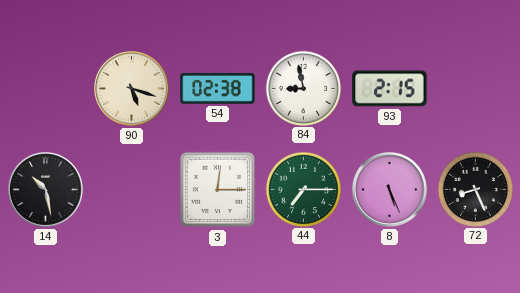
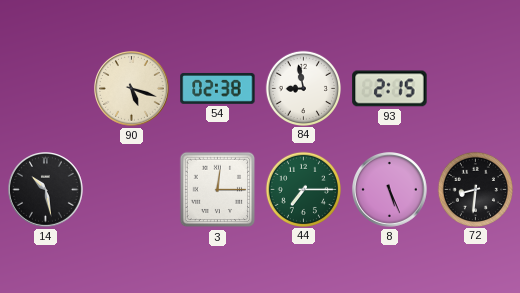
72: 8:26 -> 8:31
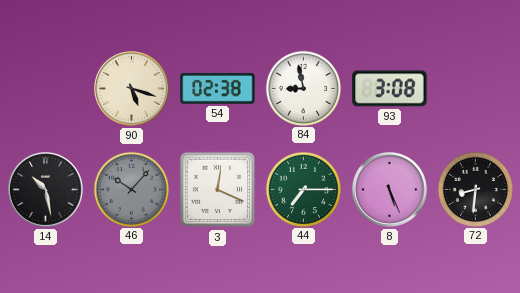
93: 2:15 -> 3:08
46: none -> 10:07
3: 12:15 -> 12:19
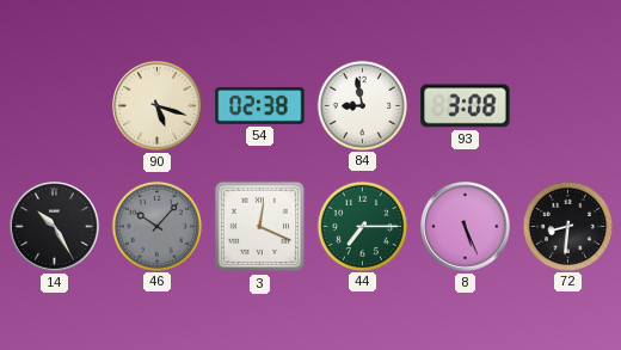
14: 10:28 -> 10:25
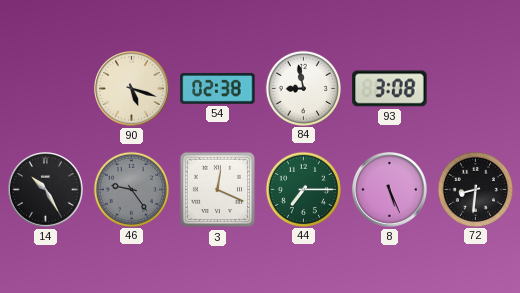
46: 10:07 -> 9:24
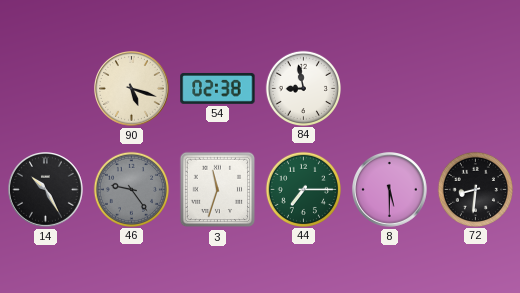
93: 3:08 -> none
3: 12:19 -> 11:33
8: 5:26 -> 5:30
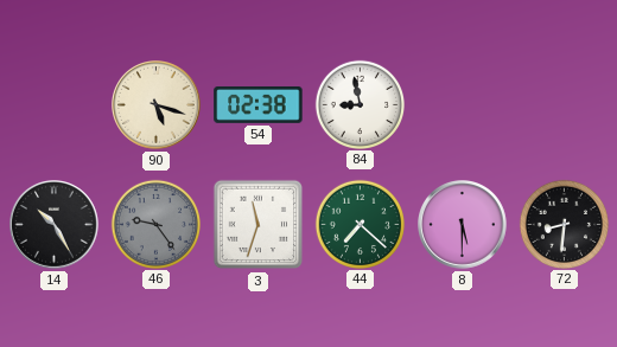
44: 7:15 -> 7:22
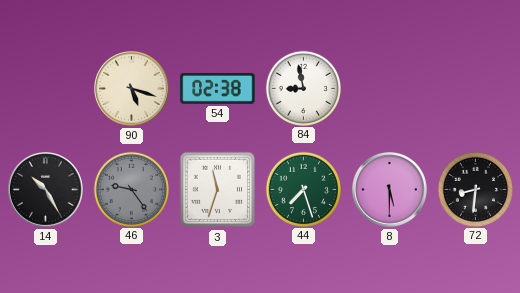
44: 7:22 -> 7:27
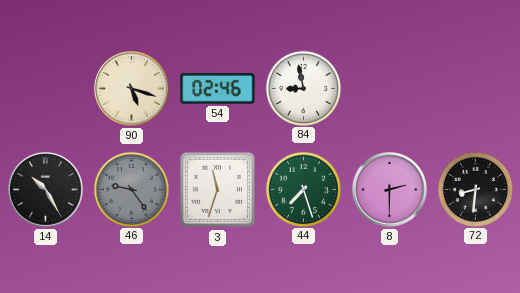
54: 02:38 -> 02:46
8: 5:30 -> 2:30
